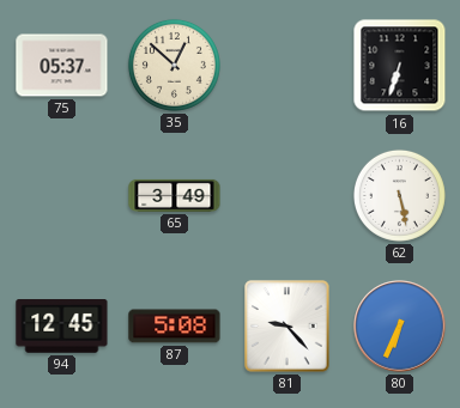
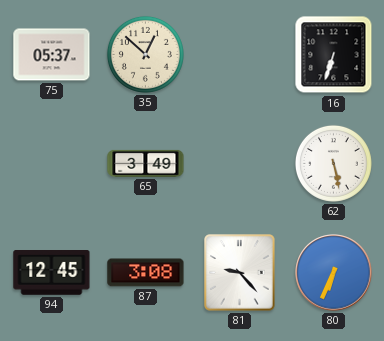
87: 5:08 -> 3:08
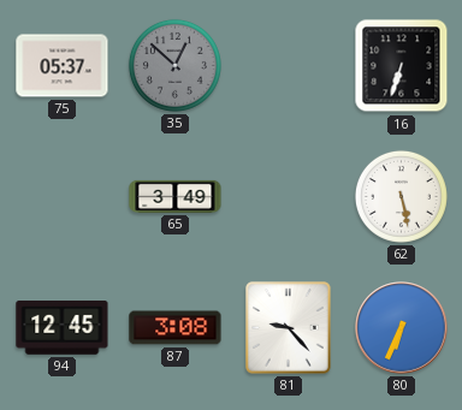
35 dial: cream -> grey
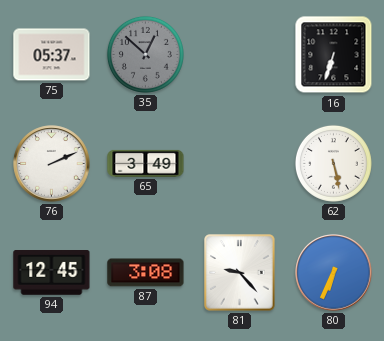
76: none -> 2:11
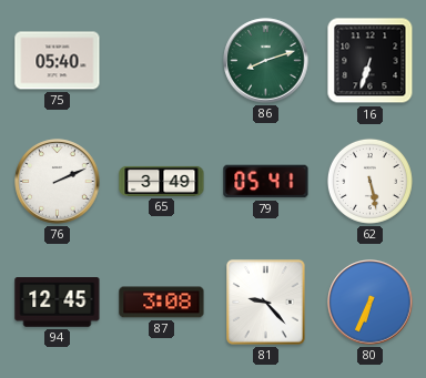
75: 05:37 -> 05:40
35: 12:52 -> none
86: none -> 8:12
79: none -> 05:41
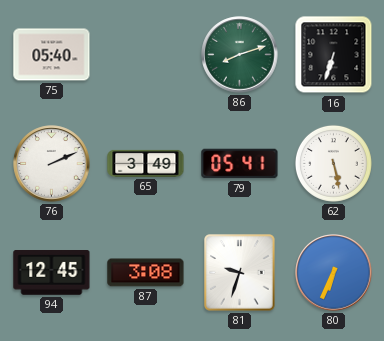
81: 9:23 -> 9:33
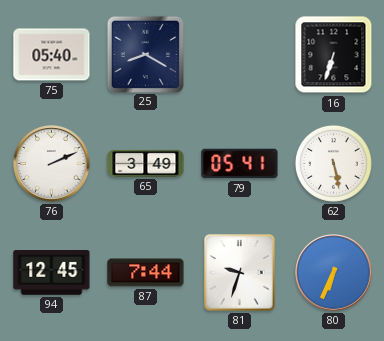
25: none -> 8:20
86: 8:12 -> none
87: 3:08 -> 7:44
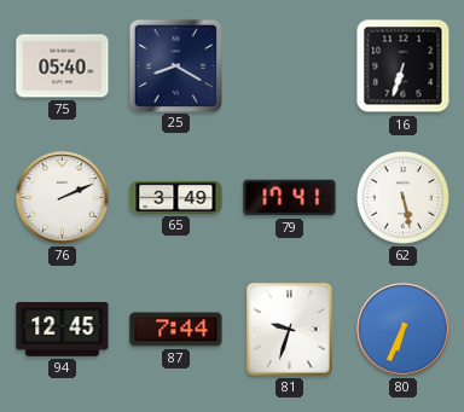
79: 05:41 -> 17:41
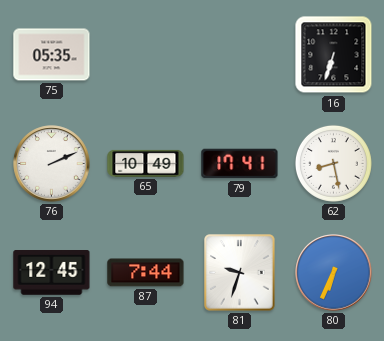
75: 05:40 -> 05:35
25: 8:20 -> none
65: 3:49 -> 10:49
62: 5:28 -> 8:28
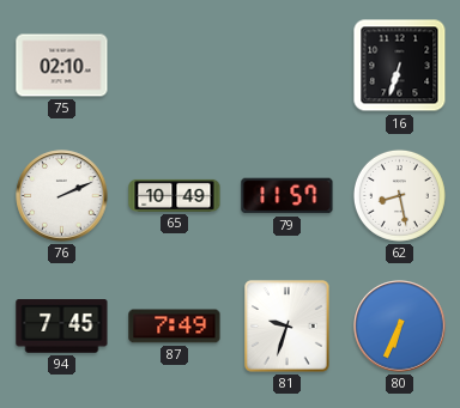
75: 05:35 -> 02:10
79: 17:41 -> 11:57
94: 12:45 -> 7:45
87: 7:44 -> 7:49
